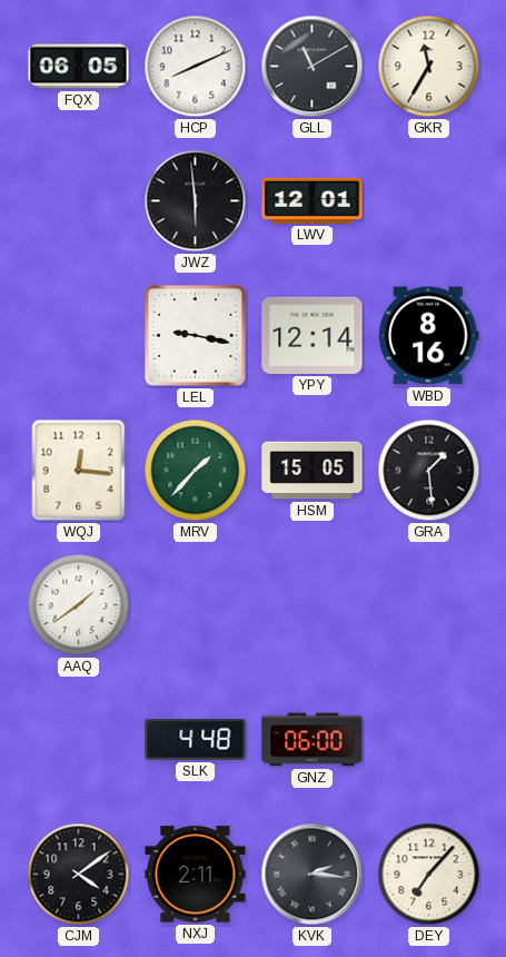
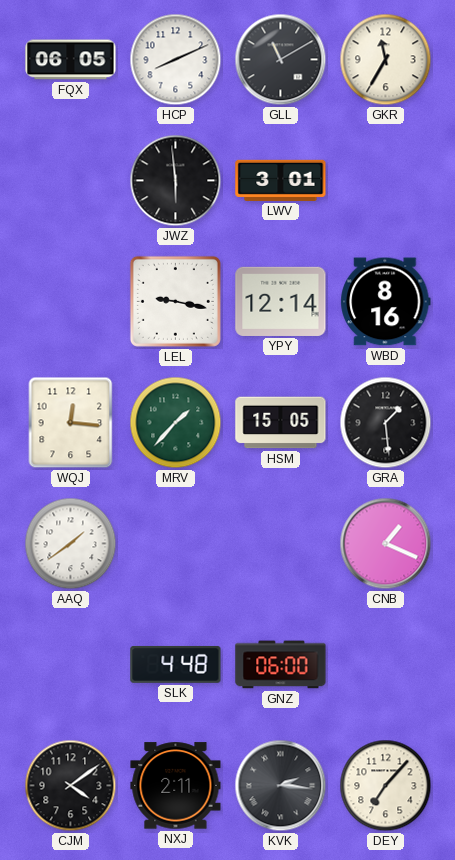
LWV: 12:01 -> 3:01
CNB: none -> 1:19
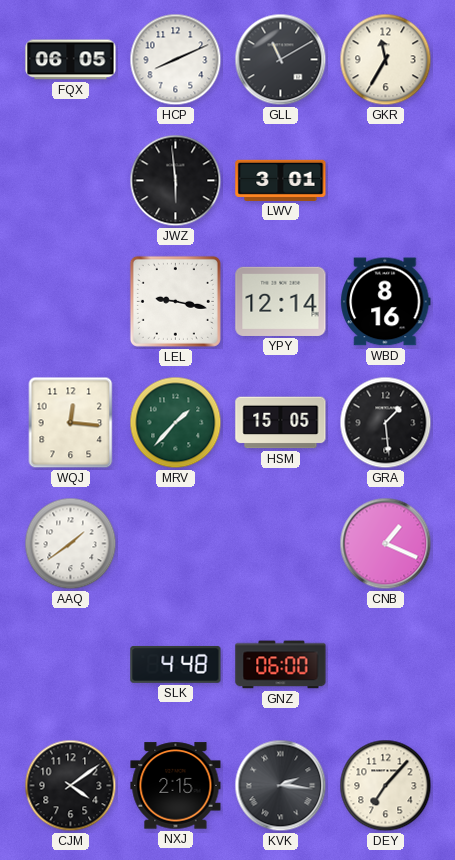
NXJ: 2:11 -> 2:15
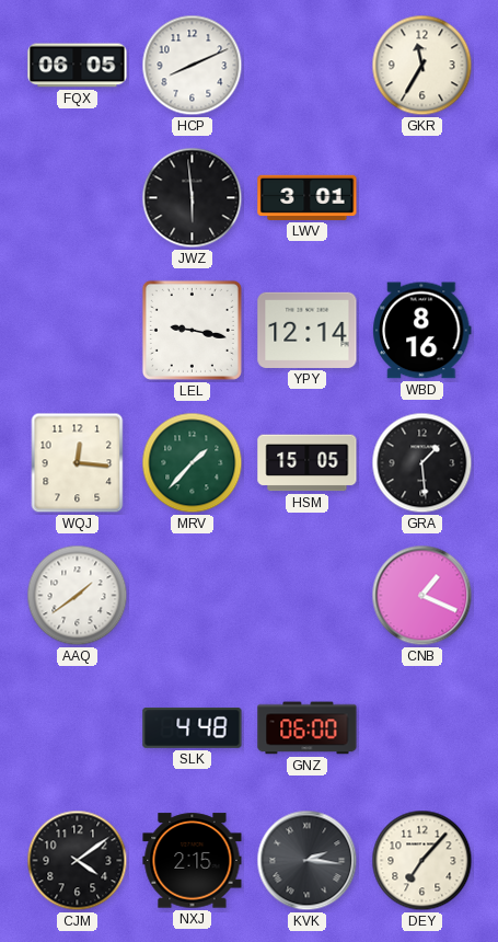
GLL: 11:10 -> none
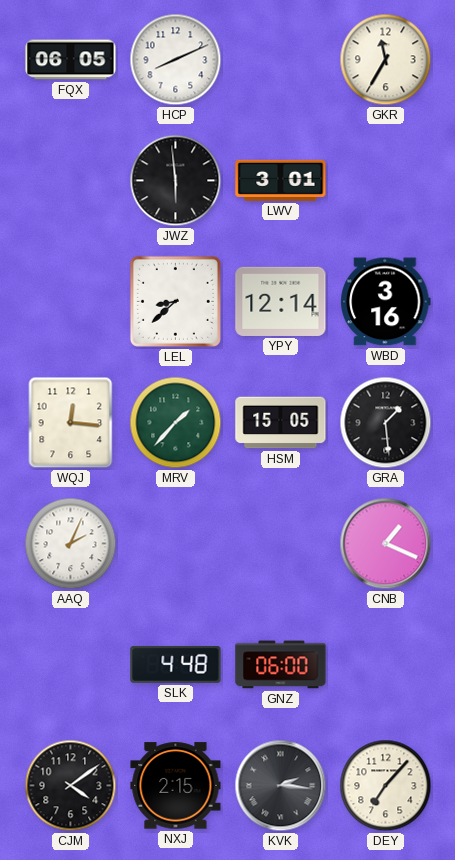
LEL: 9:17 -> 8:38
WBD: 8:16 -> 3:16
AAQ: 1:39 -> 2:04
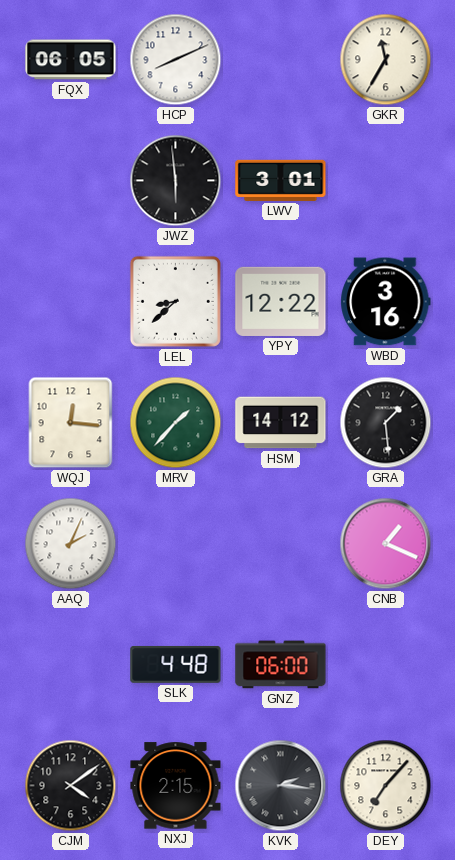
YPY: 12:14 -> 12:22
HSM: 15:05 -> 14:12
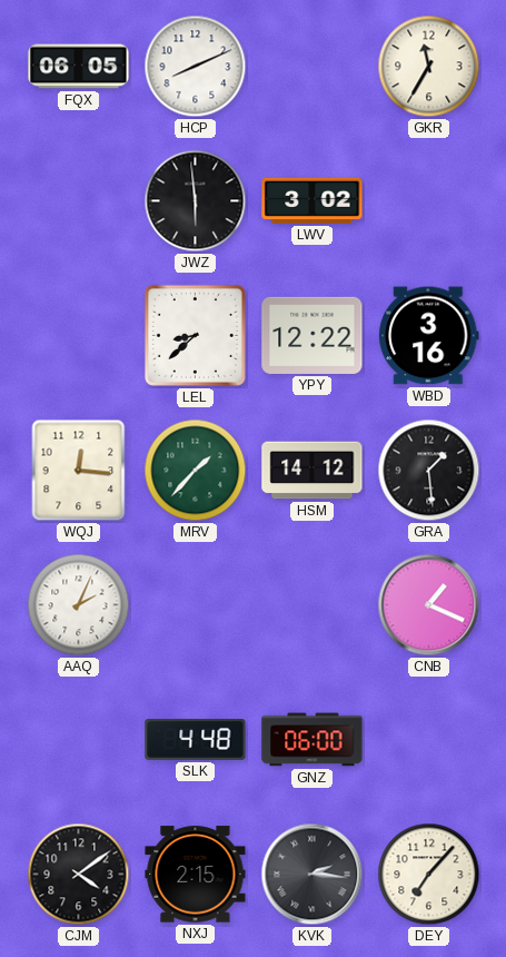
LWV: 3:01 -> 3:02
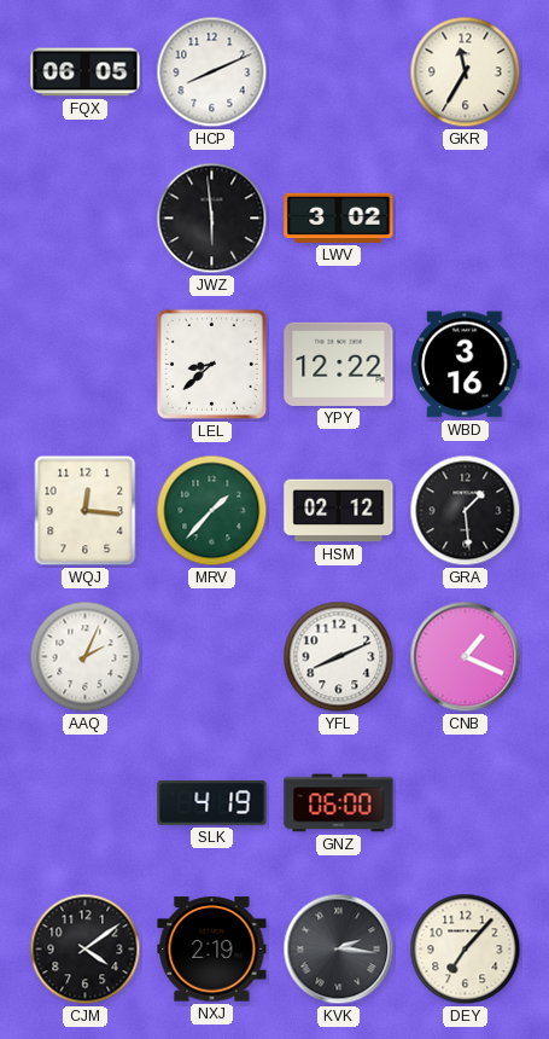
HSM: 14:12 -> 02:12
YFL: none -> 8:11
SLK: 4:48 -> 4:19
NXJ: 2:15 -> 2:19
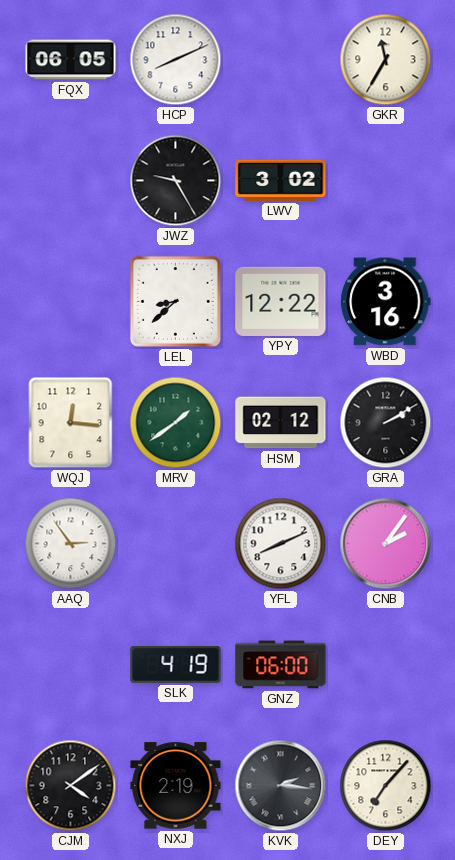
JWZ: 5:59 -> 9:25
MRV: 1:37 -> 1:39
GRA: 1:29 -> 2:10
AAQ: 2:04 -> 2:54
CNB: 1:19 -> 2:06
